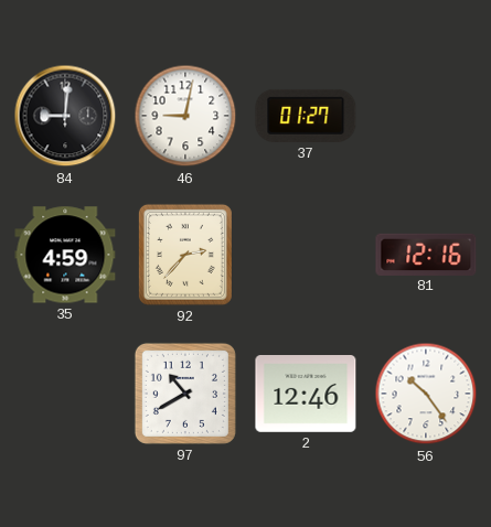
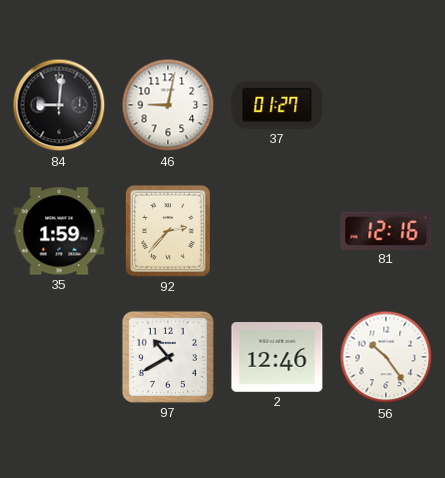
35: 4:59 -> 1:59
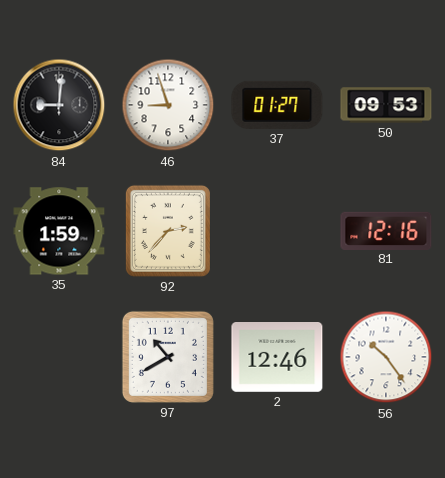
46: 9:02 -> 8:57
50: none -> 09:53
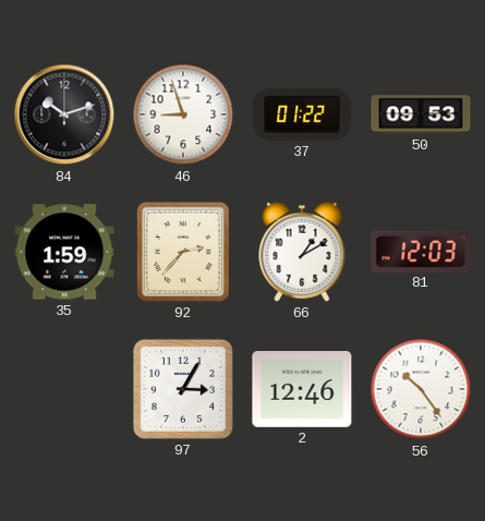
84: 9:01 -> 10:12
37: 01:27 -> 01:22
66: none -> 1:10
81: 12:16 -> 12:03
97: 10:40 -> 3:05
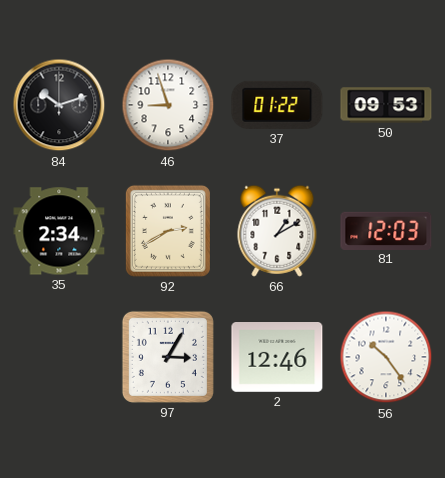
35: 1:59 -> 2:34
92: 2:37 -> 2:40
